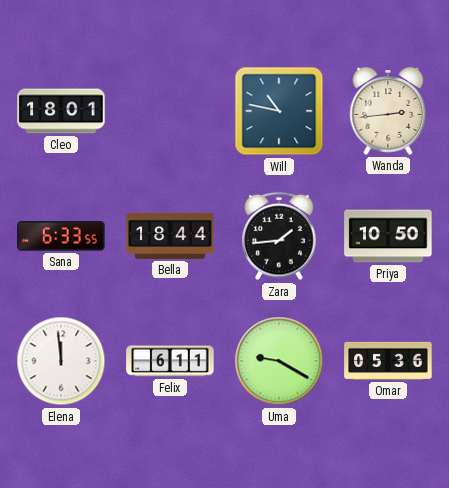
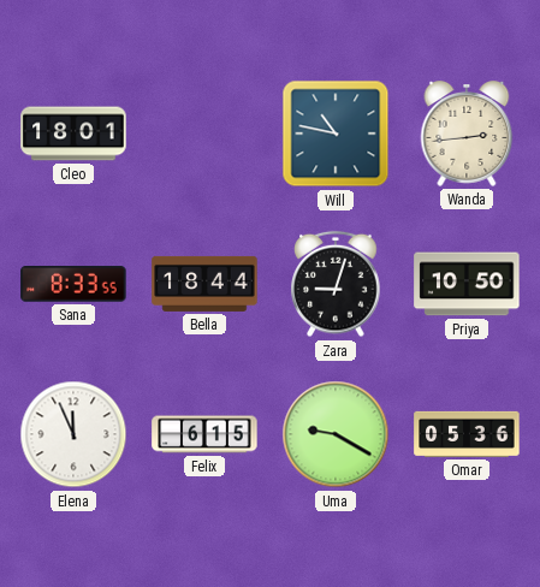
Sana: 6:33 -> 8:33
Zara: 1:44 -> 9:03
Elena: 11:59 -> 11:56
Felix: 6:11 -> 6:15
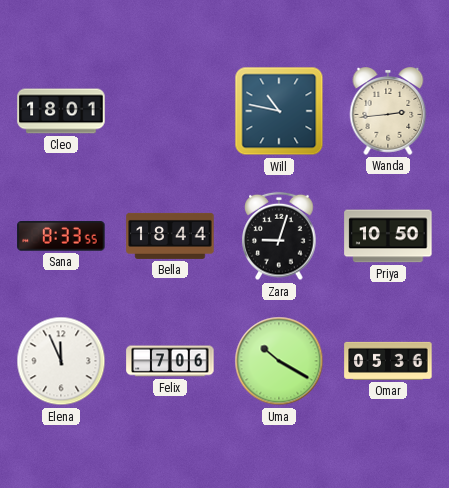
Felix: 6:15 -> 7:06
Uma: 9:20 -> 10:20
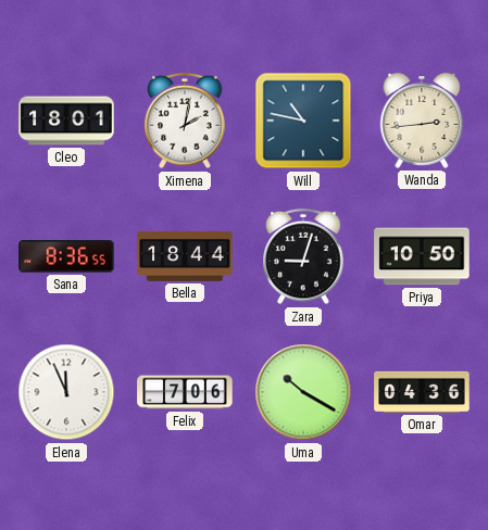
Ximena: none -> 2:02
Sana: 8:33 -> 8:36
Omar: 05:36 -> 04:36
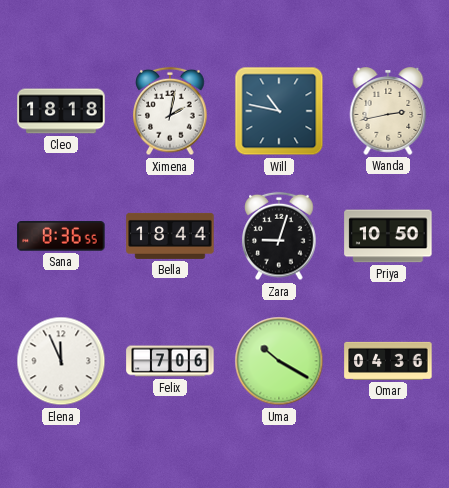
Cleo: 18:01 -> 18:18
Wanda: 2:44 -> 2:43
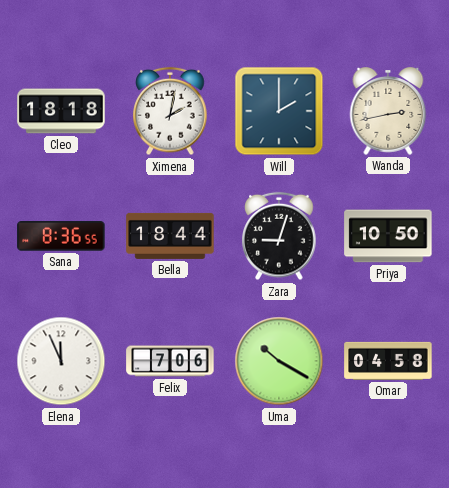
Will: 10:47 -> 2:00
Omar: 04:36 -> 04:58
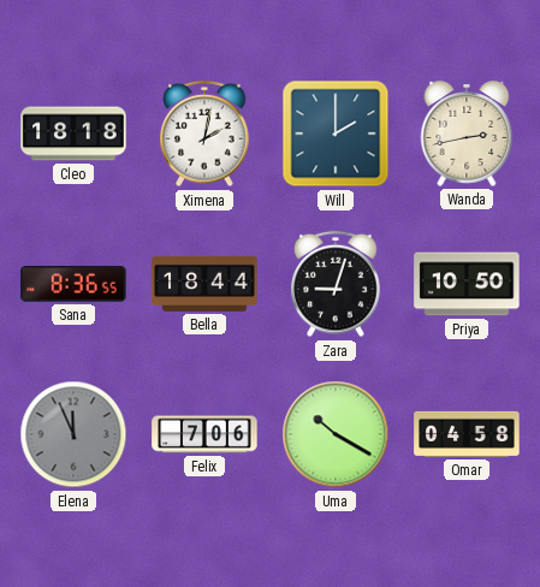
Elena dial: white -> grey
